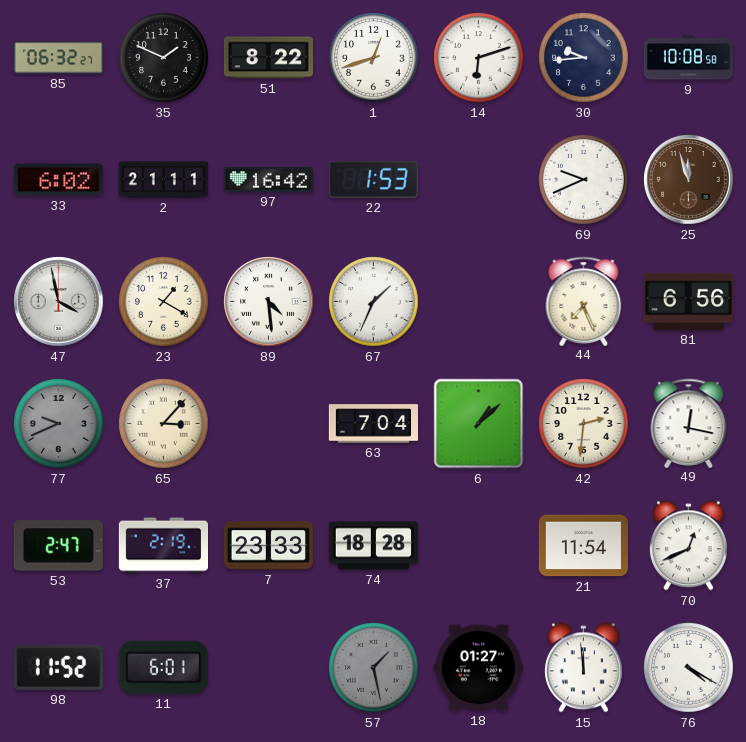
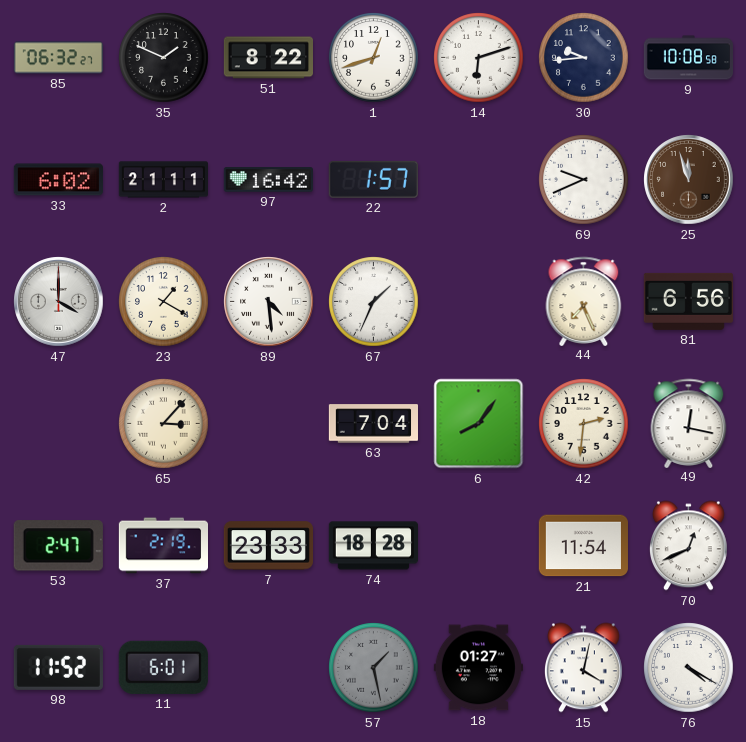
22: 1:53 -> 1:57
47: 3:58 -> 4:00
77: 9:41 -> none
6: 1:08 -> 8:06
15: 11:59 -> 4:02
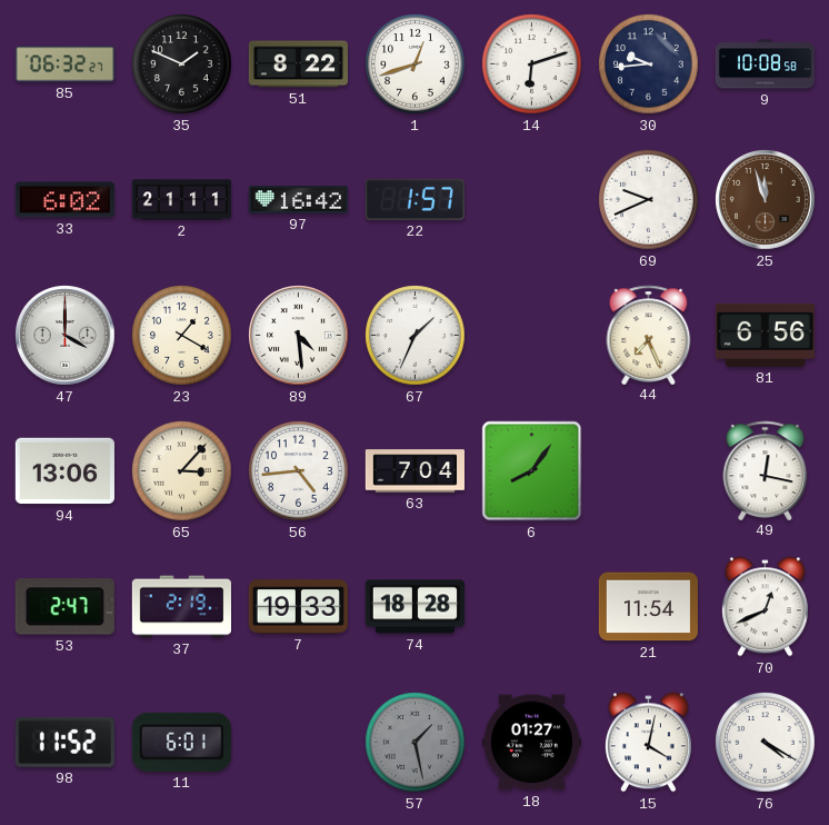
94: none -> 13:06
56: none -> 4:44
42: 2:31 -> none
7: 23:33 -> 19:33
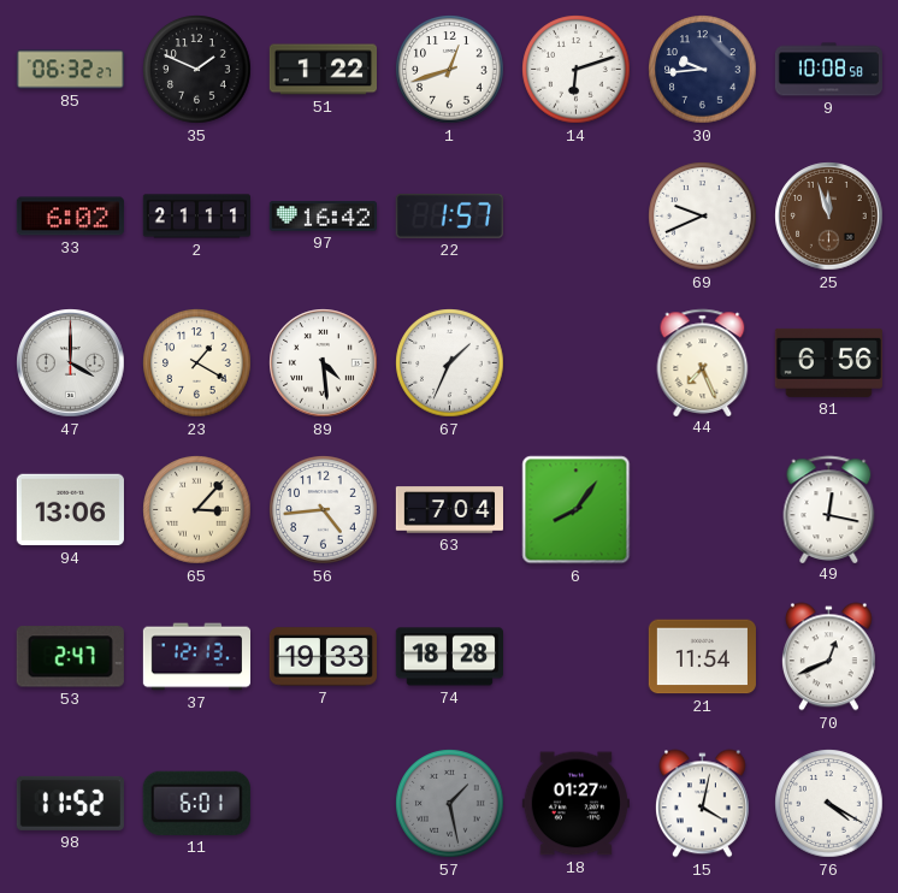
51: 8:22 -> 1:22
37: 2:19 -> 12:13
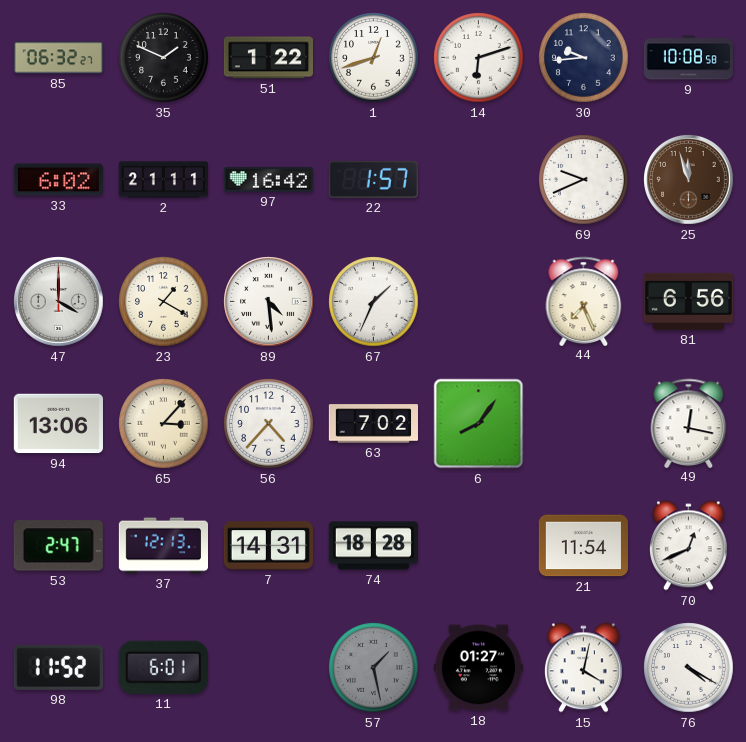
56: 4:44 -> 4:37
63: 7:04 -> 7:02
7: 19:33 -> 14:31
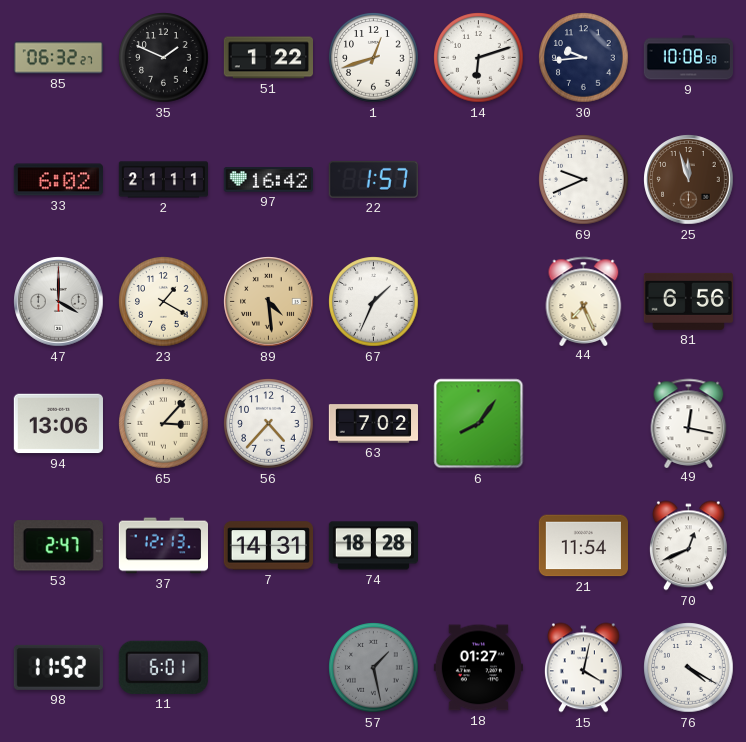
89 dial: white -> champagne
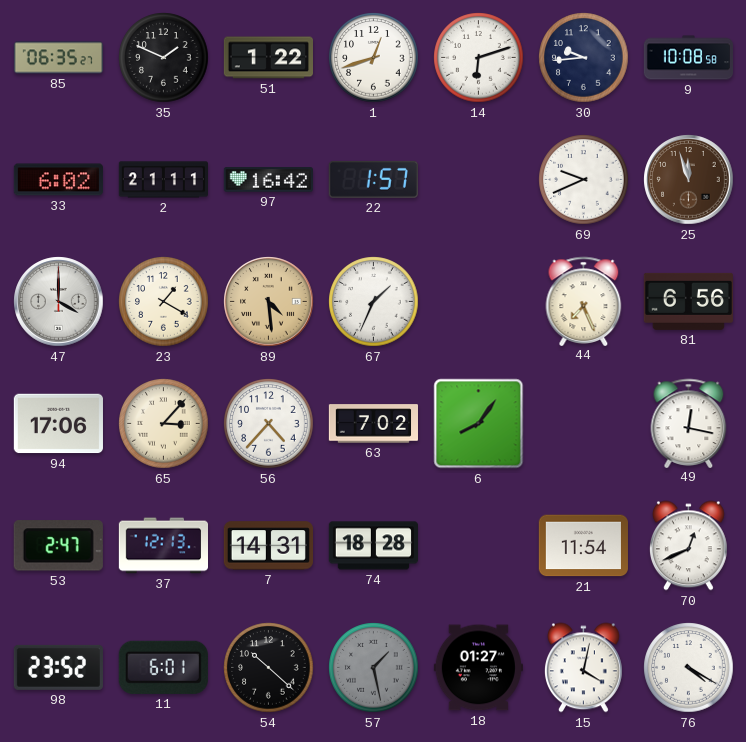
85: 06:32 -> 06:35
94: 13:06 -> 17:06
98: 11:52 -> 23:52
54: none -> 10:22
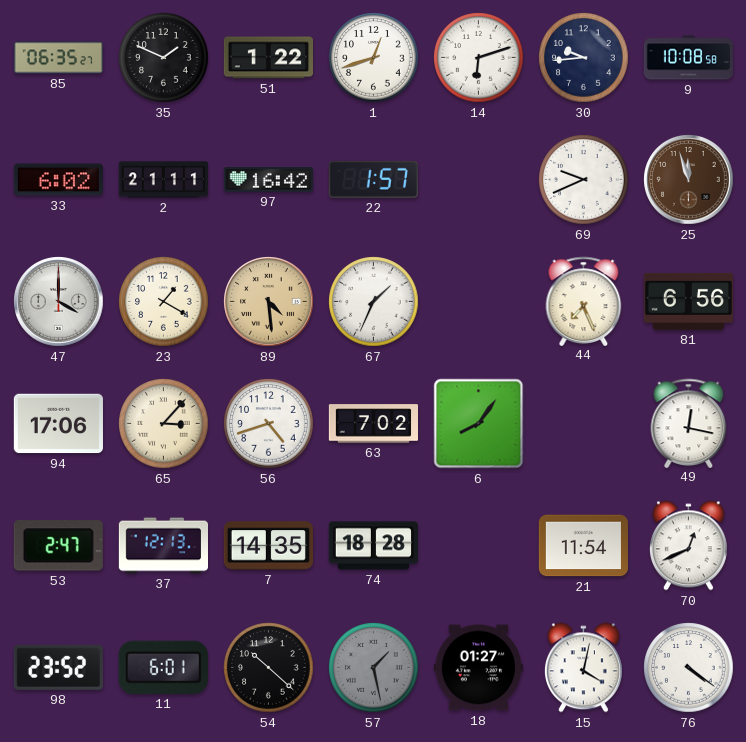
56: 4:37 -> 4:42
7: 14:31 -> 14:35
76: 4:20 -> 4:21
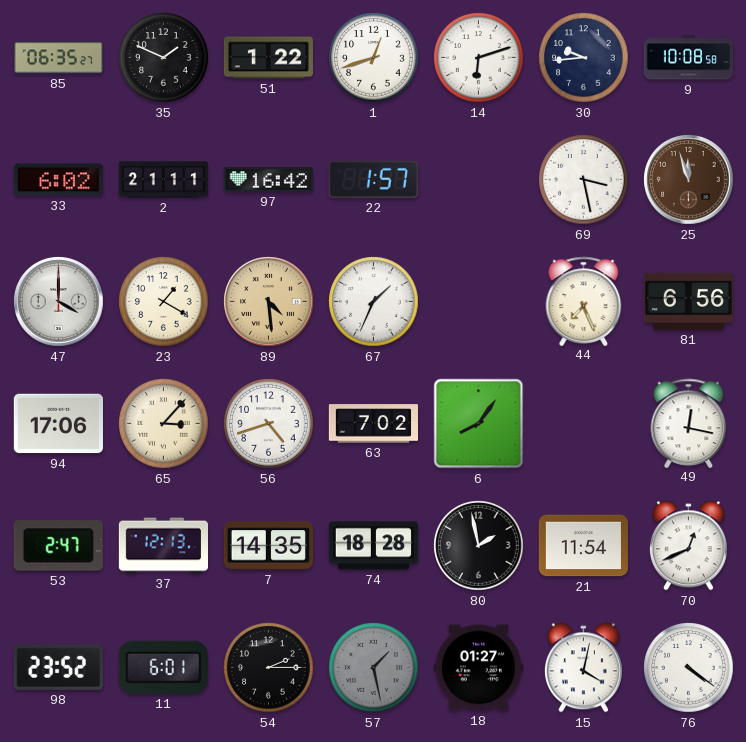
69: 9:41 -> 3:28
80: none -> 1:58
54: 10:22 -> 2:15
